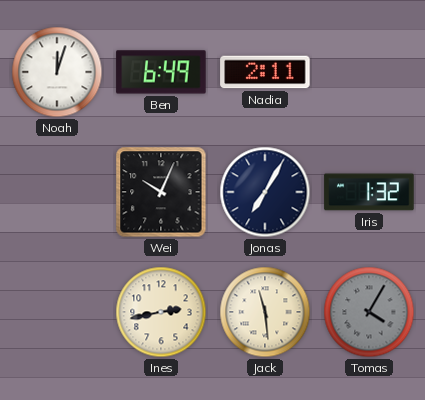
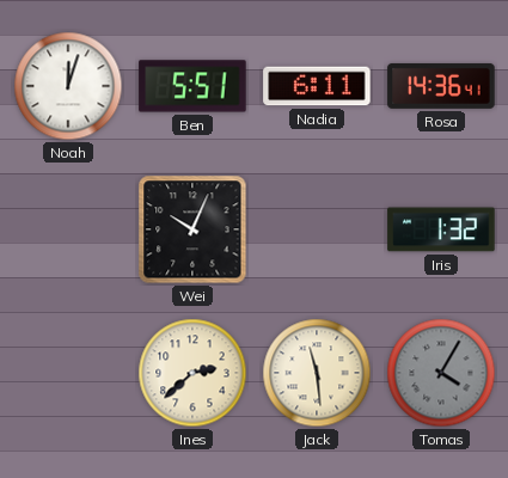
Ben: 6:49 -> 5:51
Nadia: 2:11 -> 6:11
Rosa: none -> 14:36
Jonas: 7:05 -> none
Ines: 2:43 -> 2:38
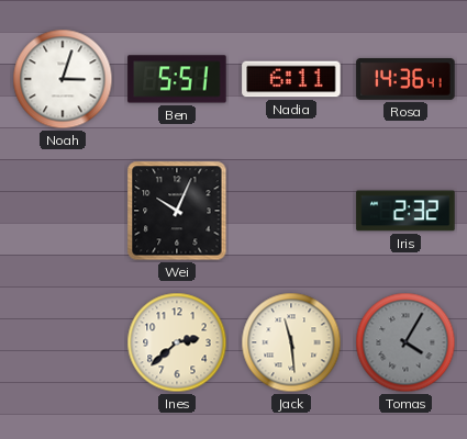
Noah: 12:03 -> 3:03
Iris: 1:32 -> 2:32
